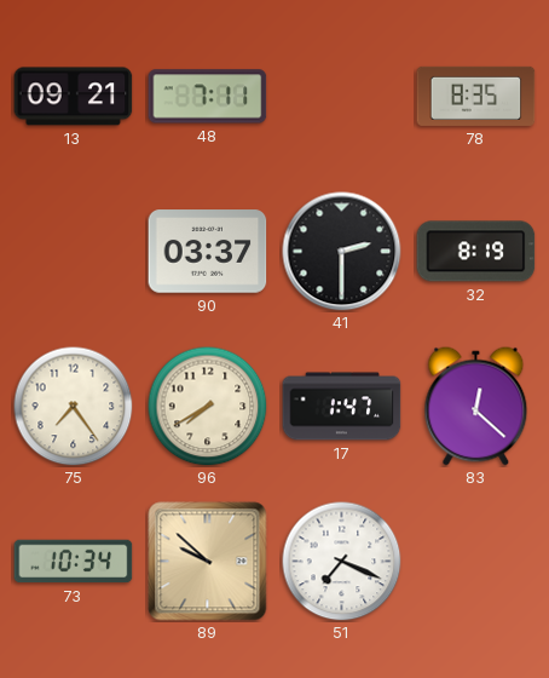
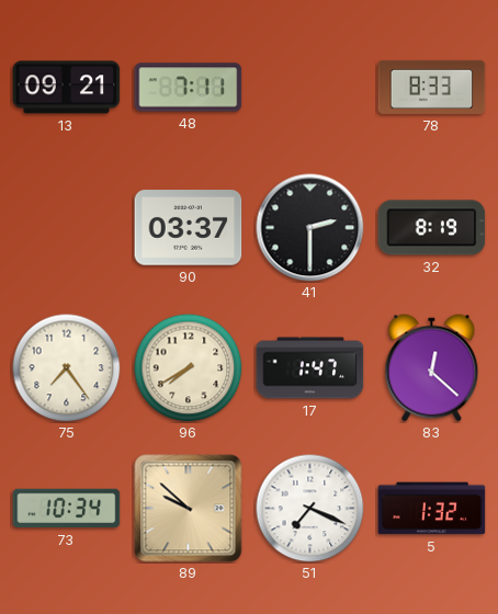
78: 8:35 -> 8:33
5: none -> 1:32
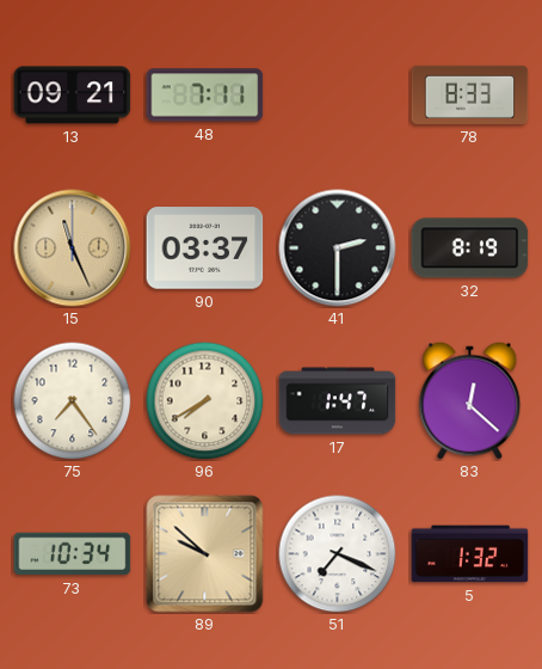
15: none -> 11:26
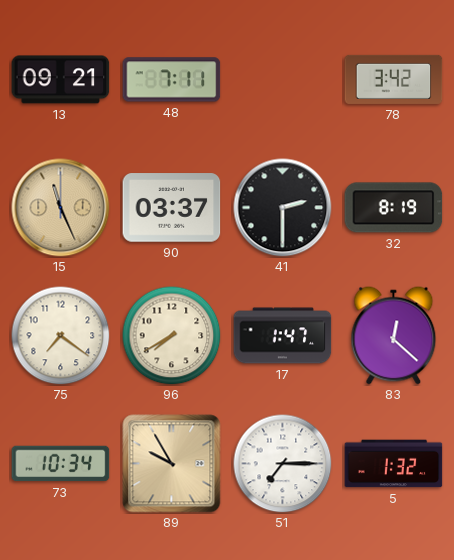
78: 8:33 -> 3:42
75: 7:24 -> 7:21
89: 9:52 -> 9:55
51: 7:19 -> 7:15
